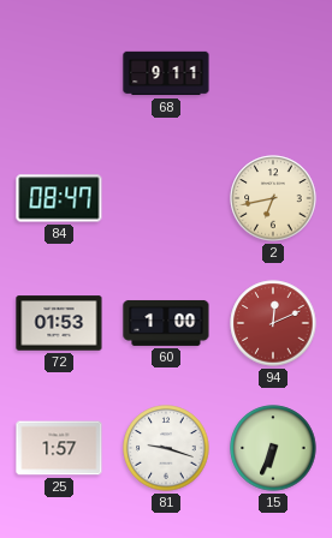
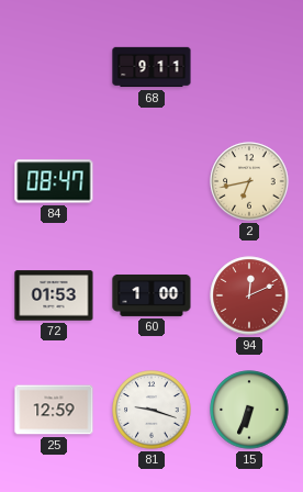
25: 1:57 -> 12:59
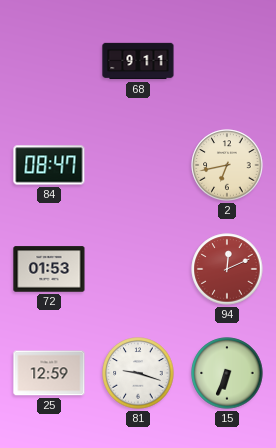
60: 1:00 -> none
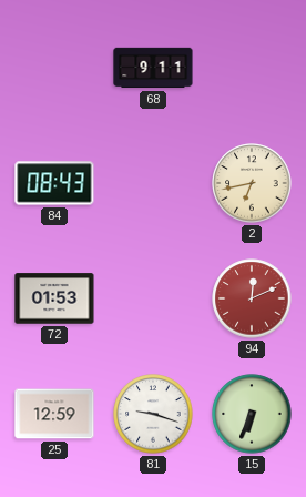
84: 08:47 -> 08:43
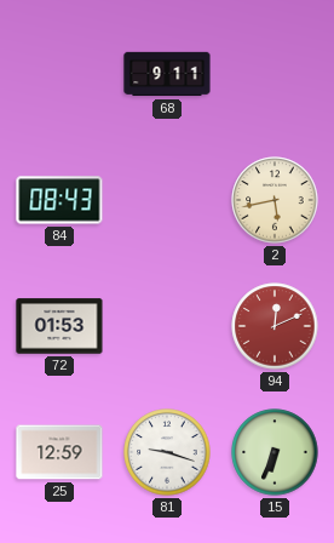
2: 6:43 -> 5:43
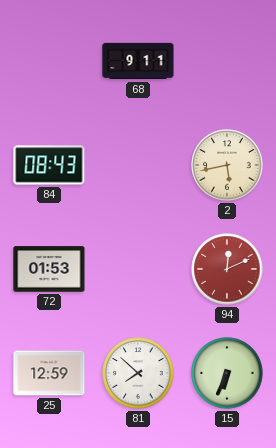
81: 9:18 -> 7:52
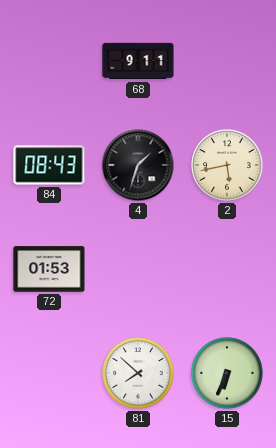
4: none -> 1:33
94: 12:11 -> none
25: 12:59 -> none
